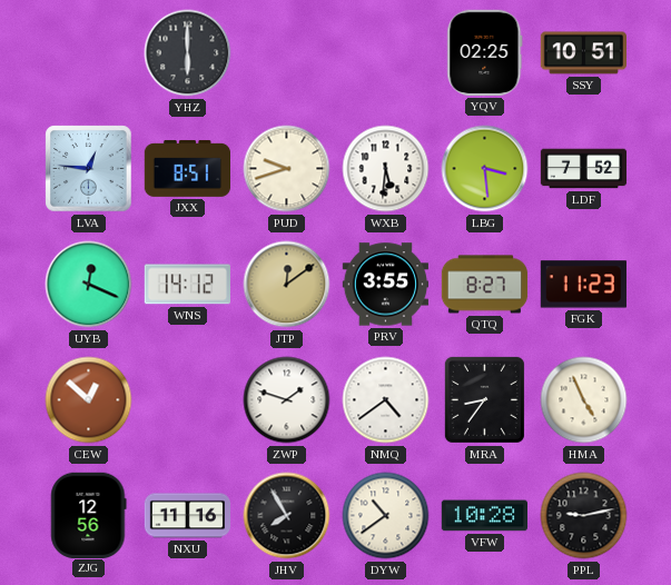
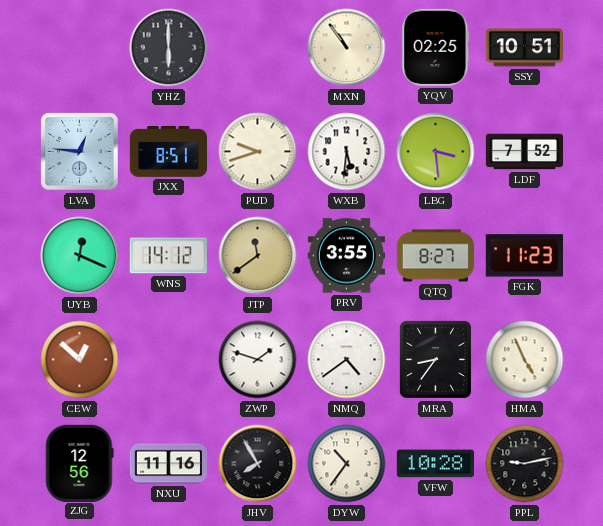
MXN: none -> 10:54
JTP: 12:09 -> 11:39
DYW: 10:39 -> 10:36
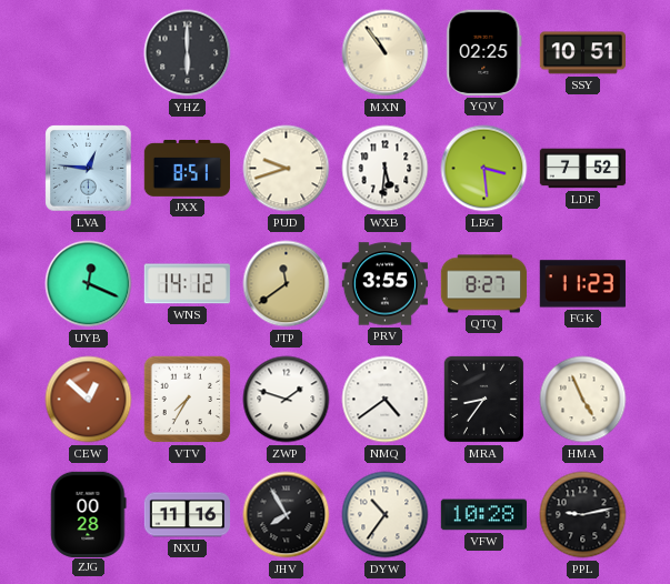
VTV: none -> 7:35
ZJG: 12:56 -> 00:28
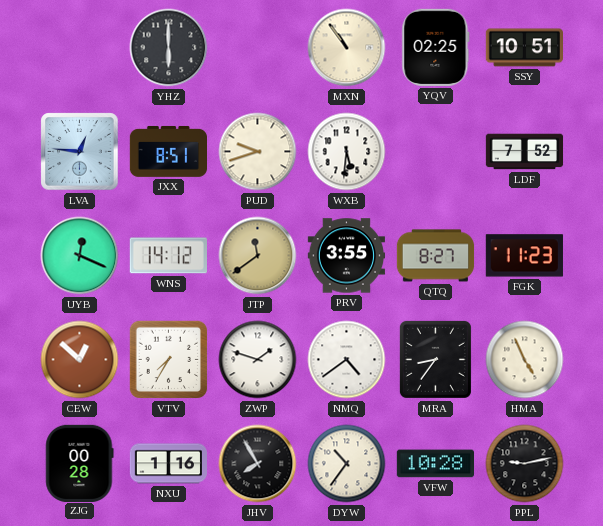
LBG: 3:29 -> none
NXU: 11:16 -> 1:16
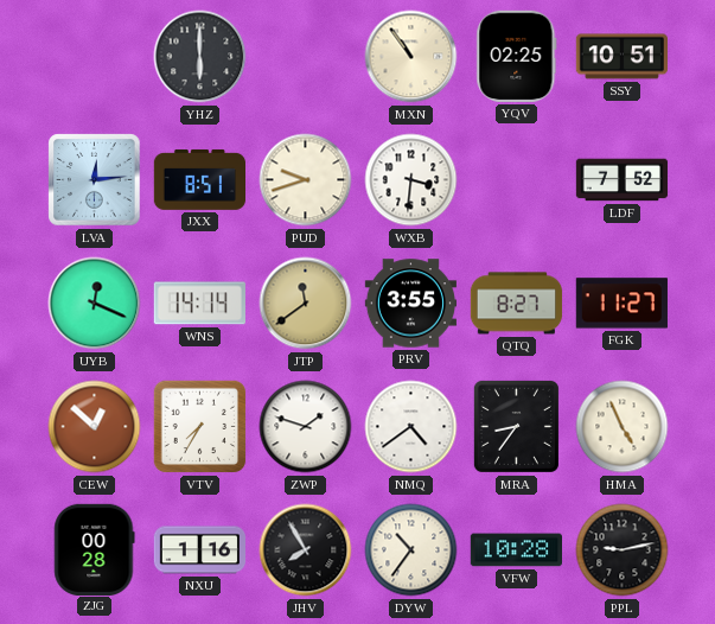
LVA: 12:46 -> 12:14
WXB: 5:31 -> 3:31
WNS: 14:12 -> 14:14
FGK: 11:23 -> 11:27
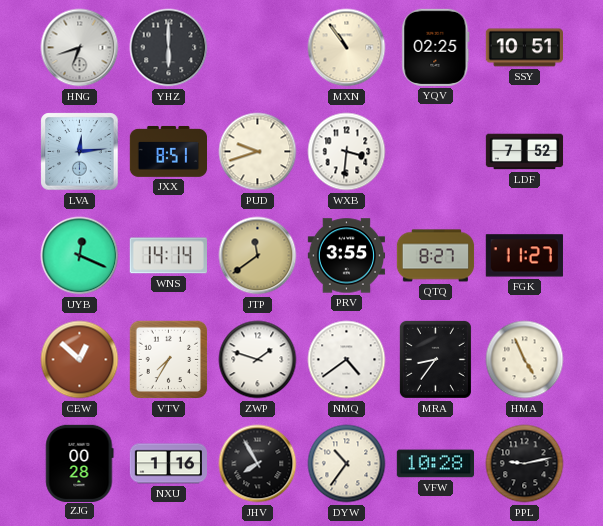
HNG: none -> 6:42
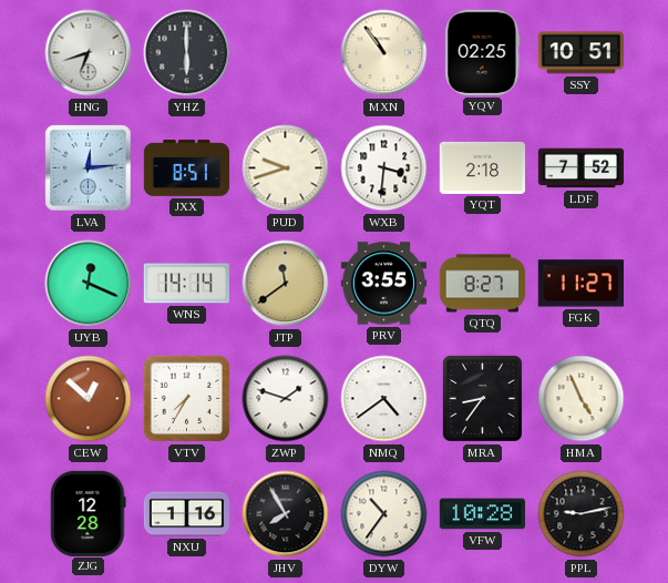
YQT: none -> 2:18
ZJG: 00:28 -> 12:28
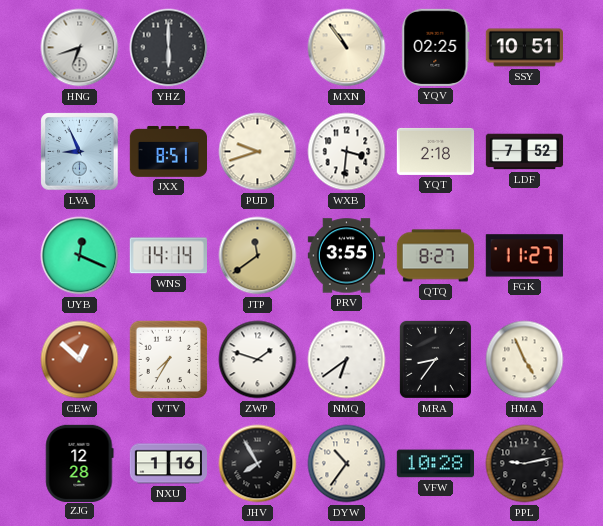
LVA: 12:14 -> 8:56
NMQ: 4:39 -> 6:39
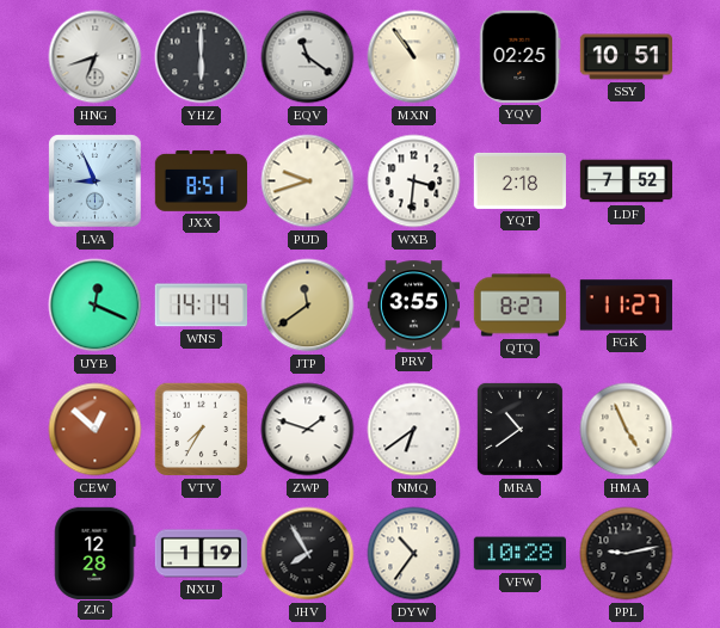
EQV: none -> 11:21
MRA: 8:36 -> 10:39
NXU: 1:16 -> 1:19
